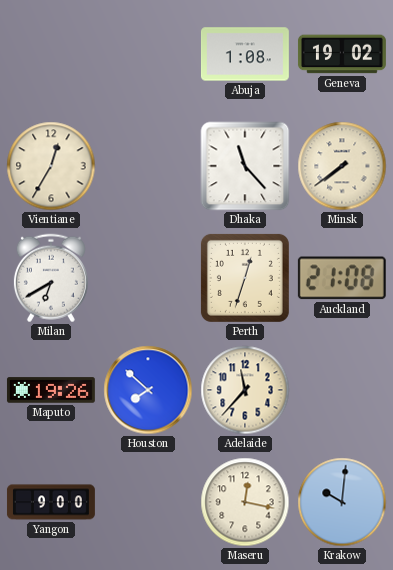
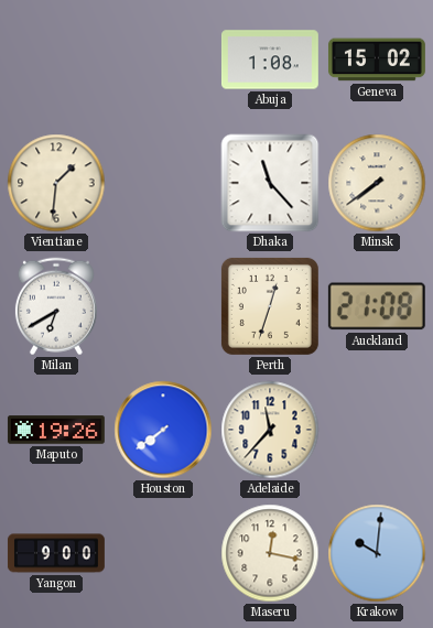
Geneva: 19:02 -> 15:02
Vientiane: 12:35 -> 1:31
Houston: 7:52 -> 7:39
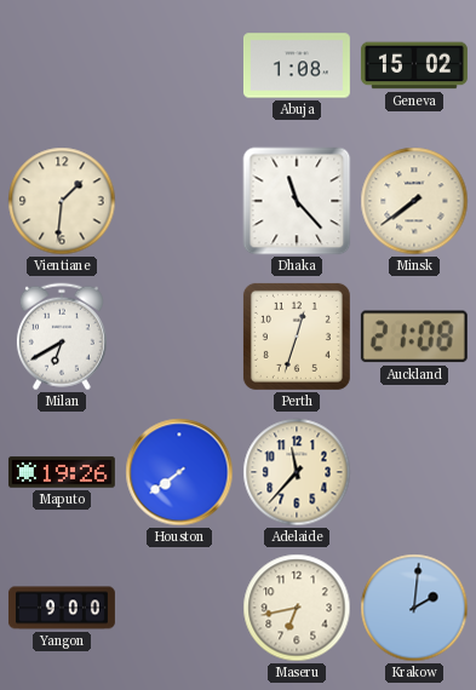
Maseru: 12:17 -> 6:43
Krakow: 10:01 -> 2:01
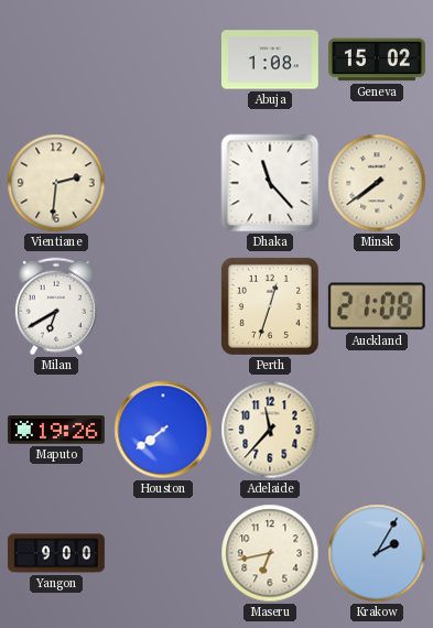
Vientiane: 1:31 -> 2:31
Krakow: 2:01 -> 2:05
